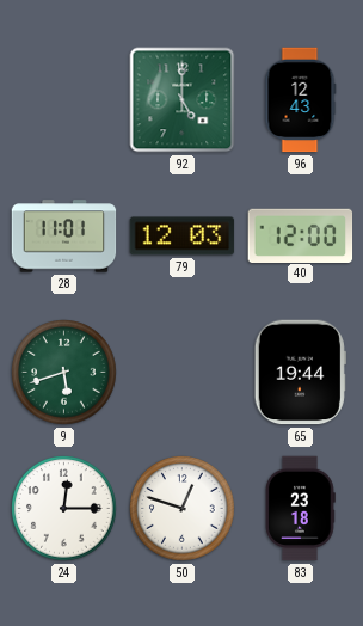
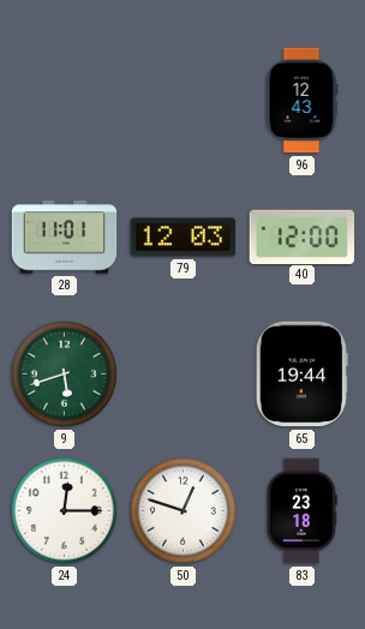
92: 5:00 -> none
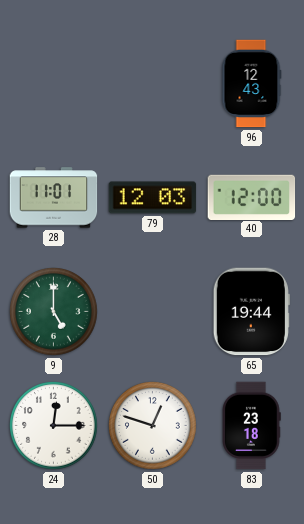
9: 5:42 -> 5:00
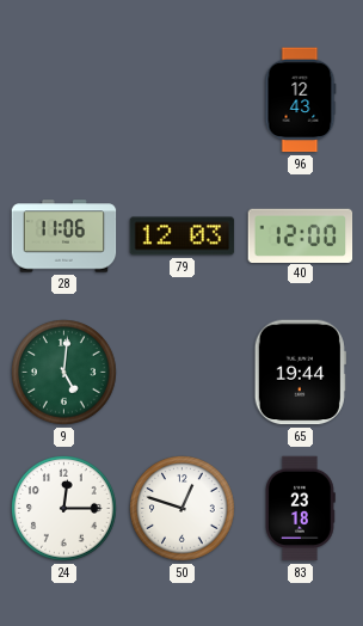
28: 11:01 -> 11:06
9: 5:00 -> 5:01
